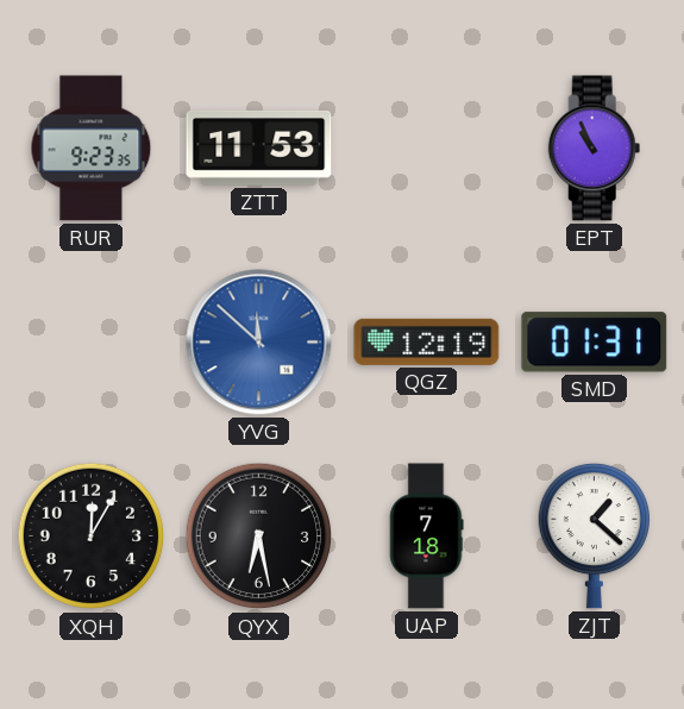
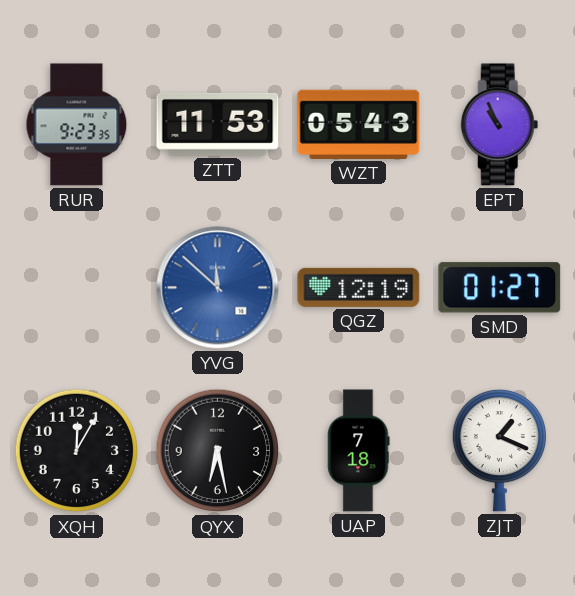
WZT: none -> 05:43
SMD: 01:31 -> 01:27
ZJT: 1:22 -> 1:19
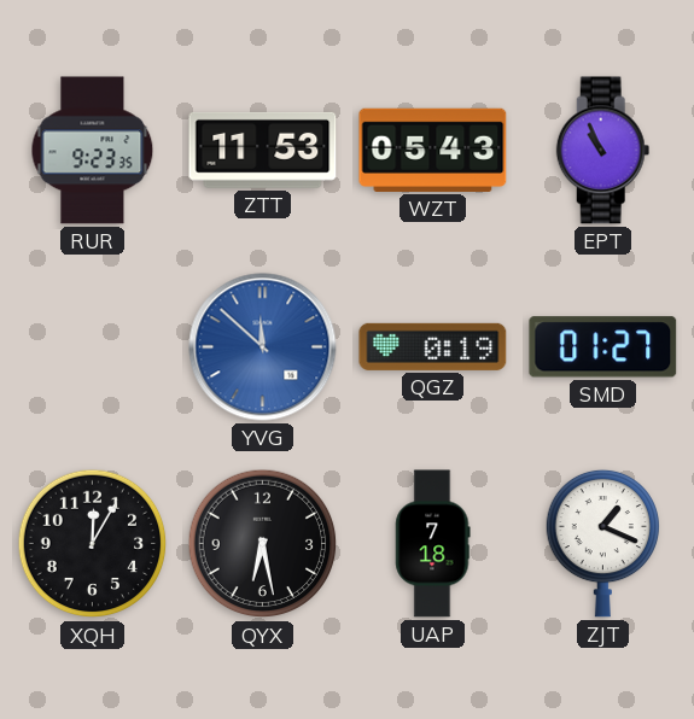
QGZ: 12:19 -> 0:19
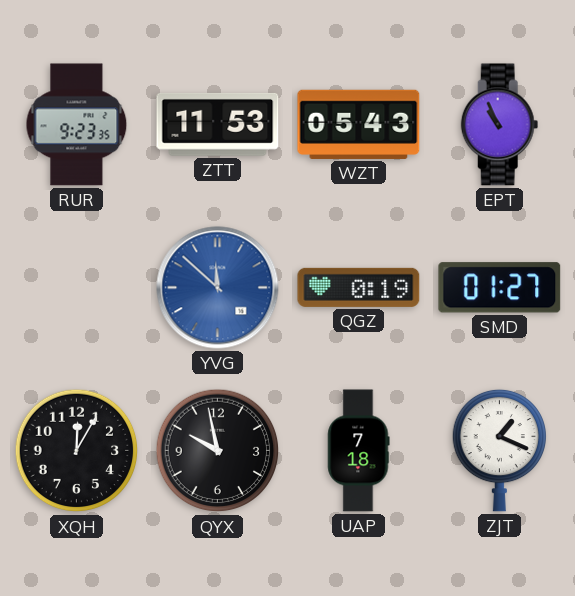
QYX: 6:28 -> 9:58
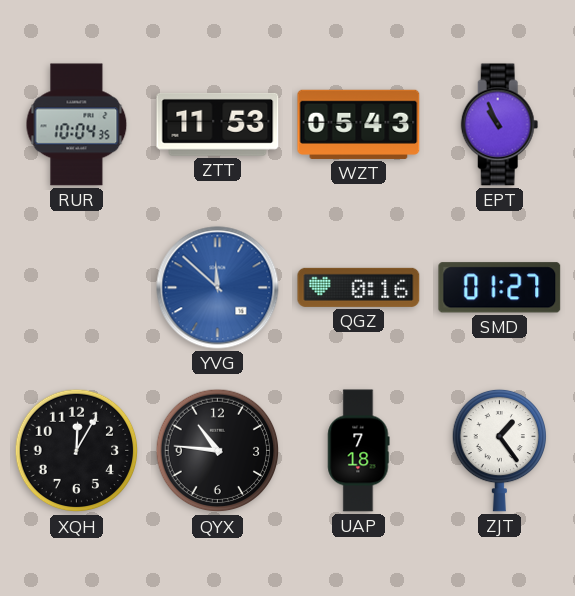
RUR: 9:23 -> 10:04
QGZ: 0:19 -> 0:16
QYX: 9:58 -> 10:46
ZJT: 1:19 -> 1:24
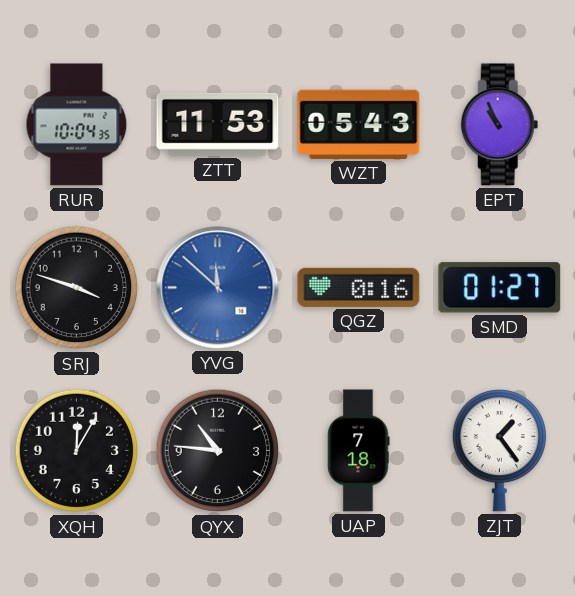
SRJ: none -> 3:48
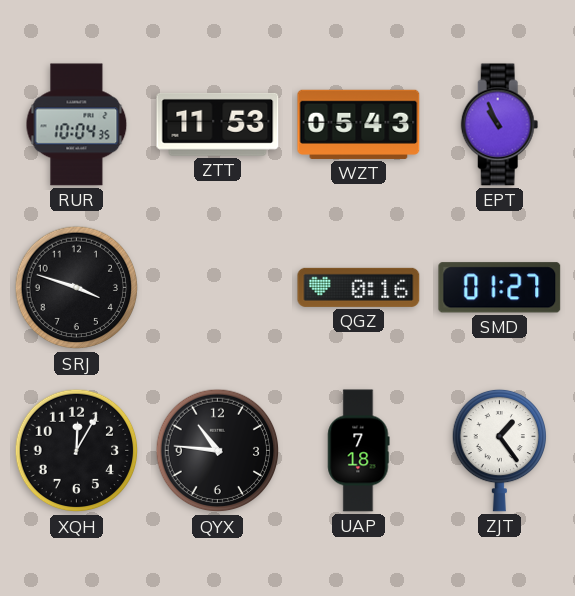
YVG: 11:52 -> none
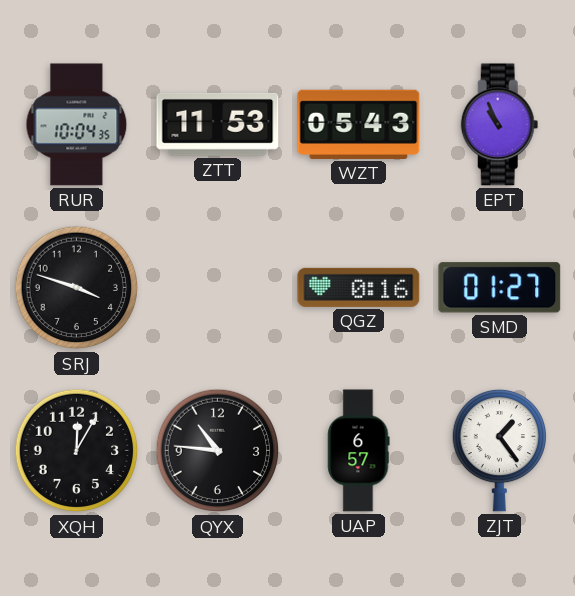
UAP: 7:18 -> 6:57
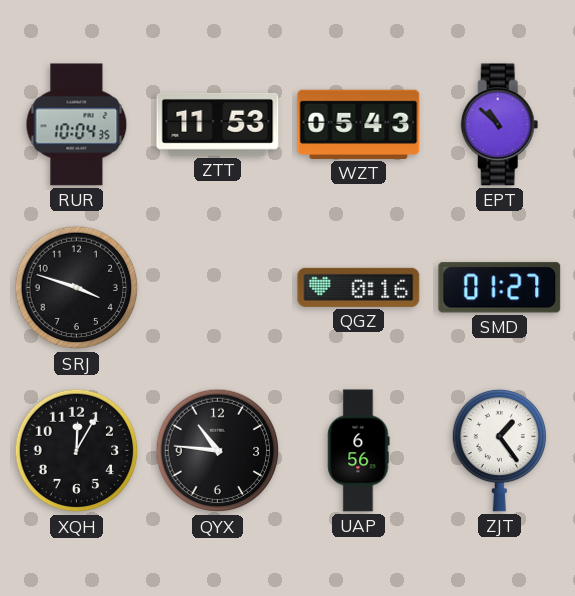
EPT: 10:56 -> 10:52
UAP: 6:57 -> 6:56
